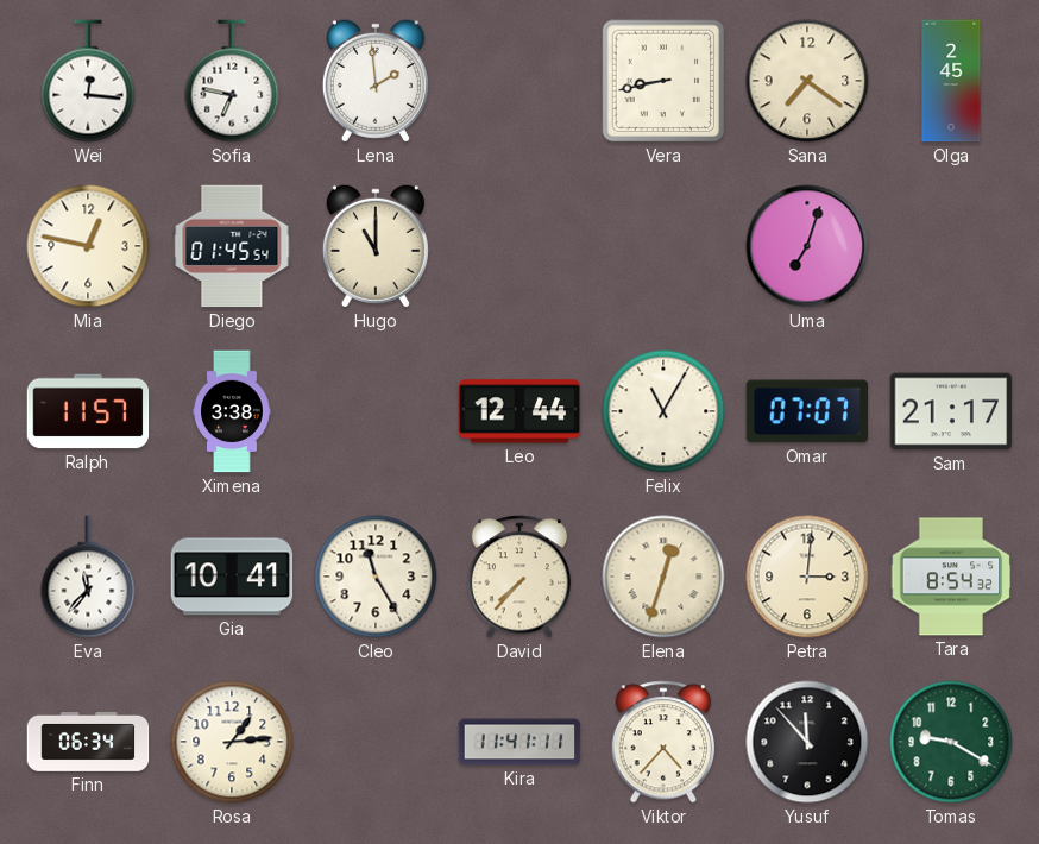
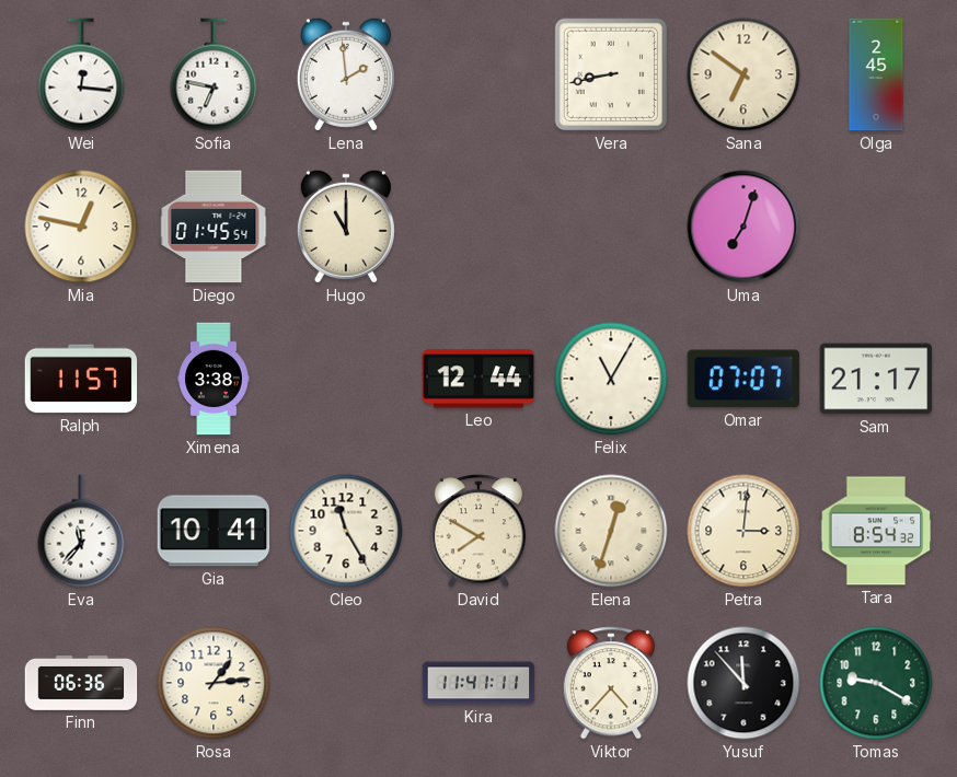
Sana: 7:21 -> 6:51
David: 7:37 -> 7:50
Finn: 06:34 -> 06:36
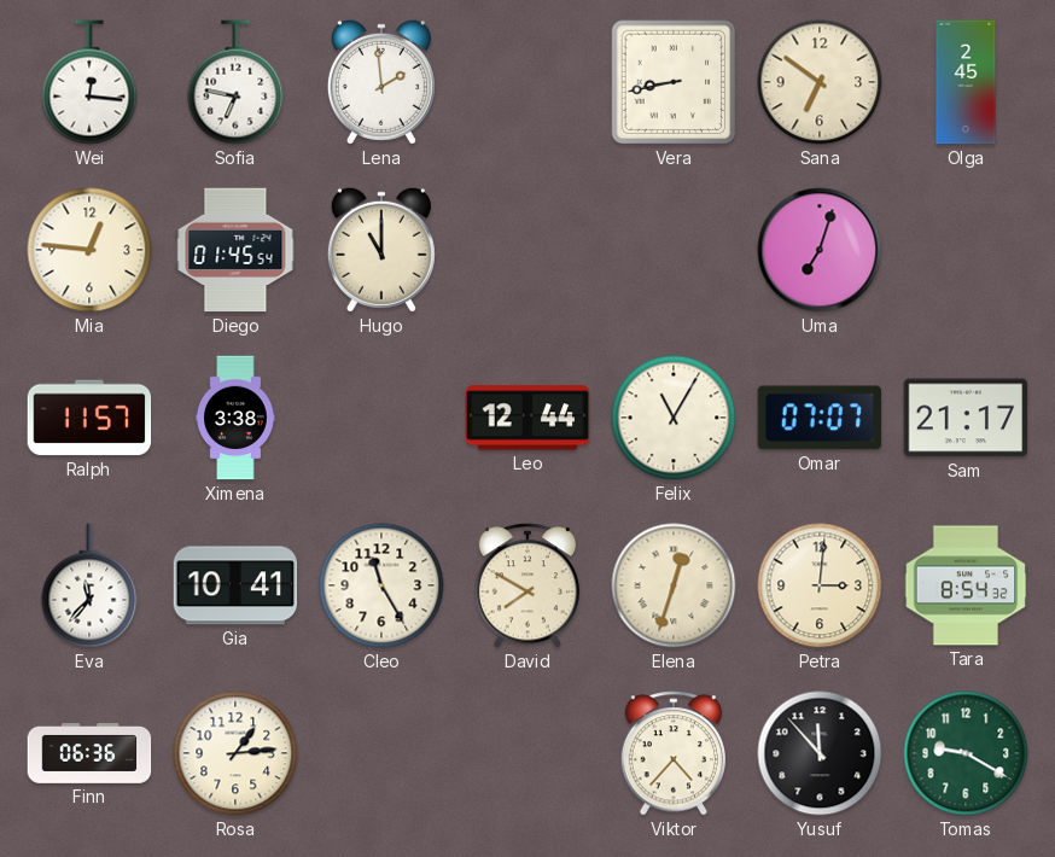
Mia: 12:47 -> 12:46
Kira: 11:41 -> none
